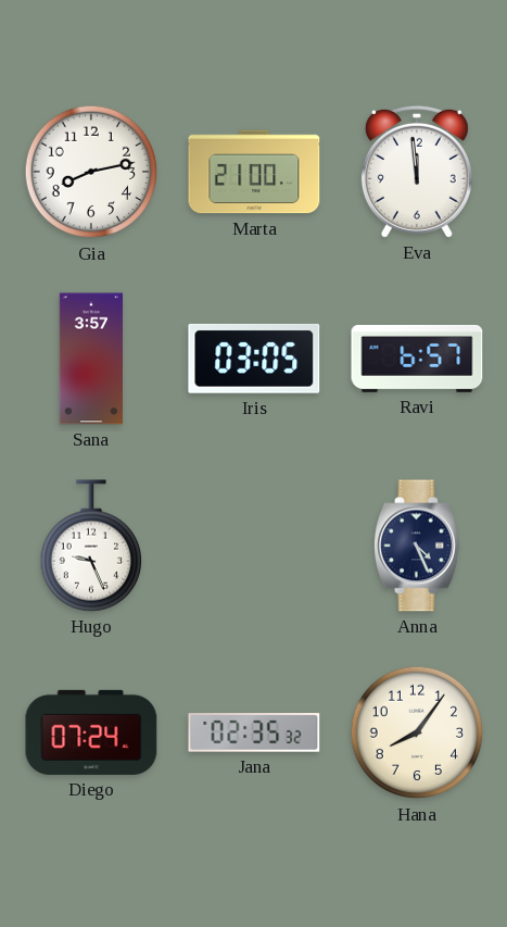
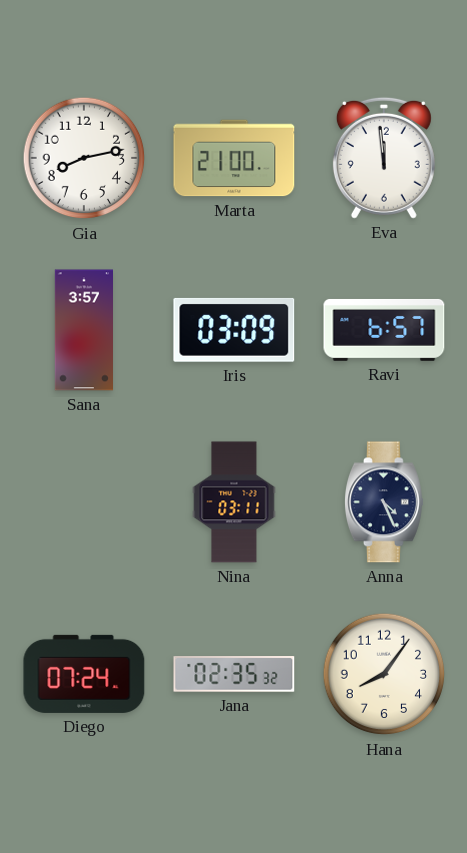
Iris: 03:05 -> 03:09
Hugo: 9:26 -> none
Nina: none -> 03:11
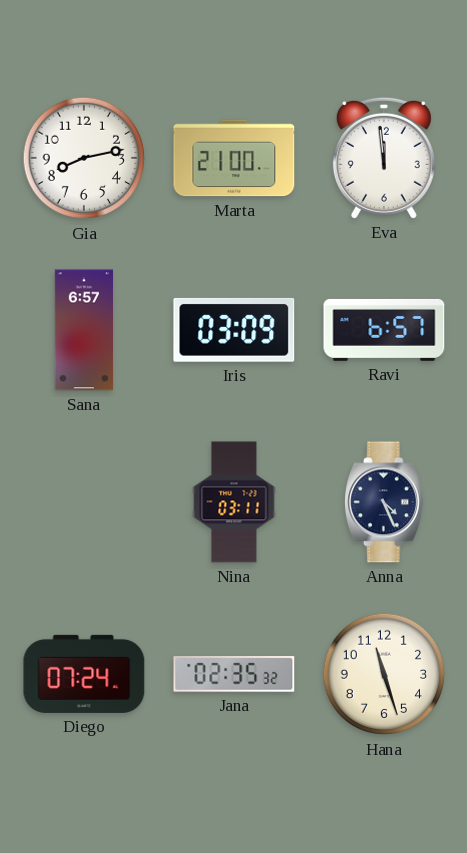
Sana: 3:57 -> 6:57
Hana: 8:06 -> 11:27
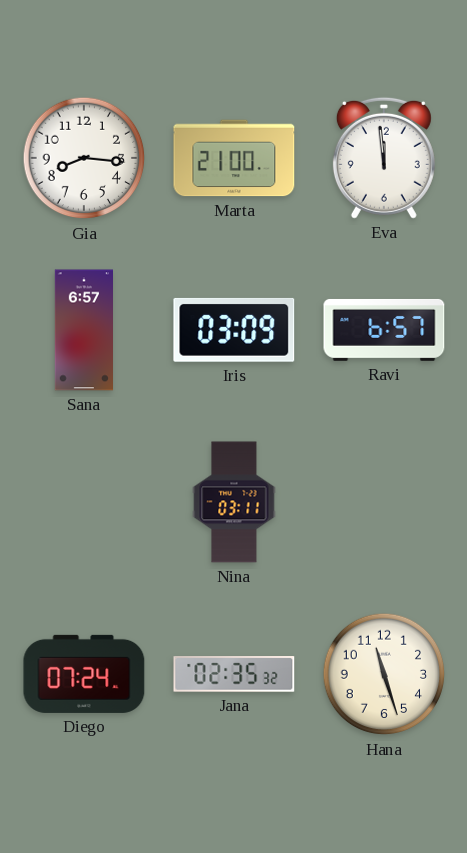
Gia: 8:13 -> 8:16
Anna: 4:26 -> none
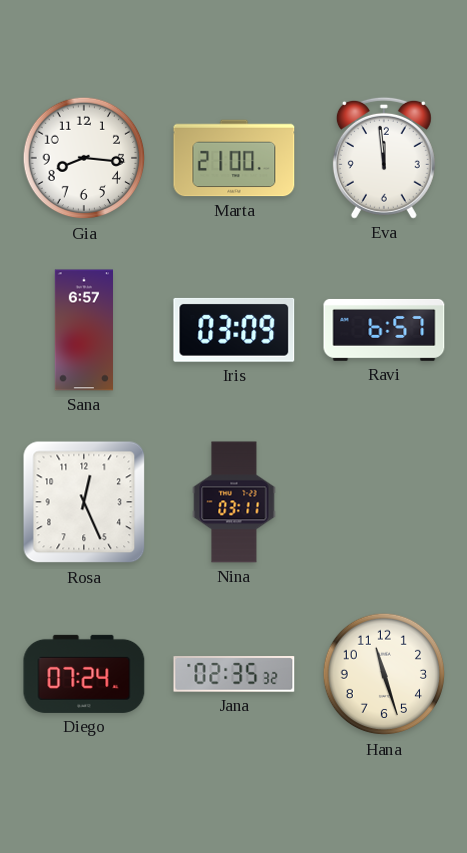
Rosa: none -> 12:26
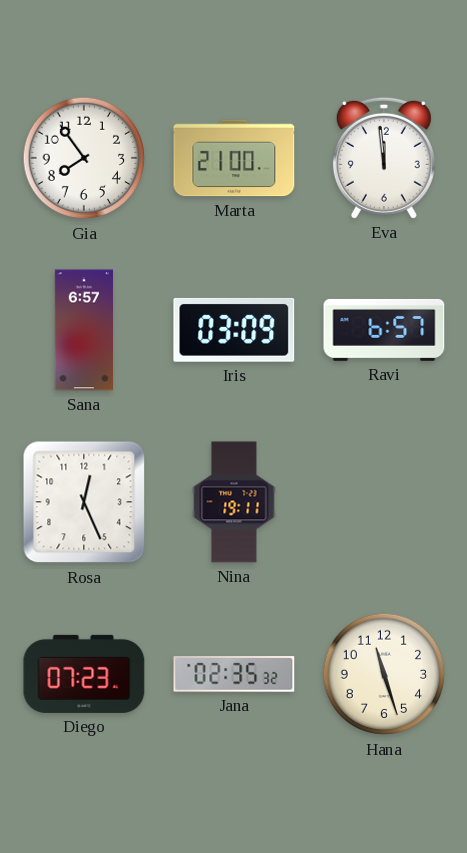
Gia: 8:16 -> 7:54
Nina: 03:11 -> 19:11
Diego: 07:24 -> 07:23
